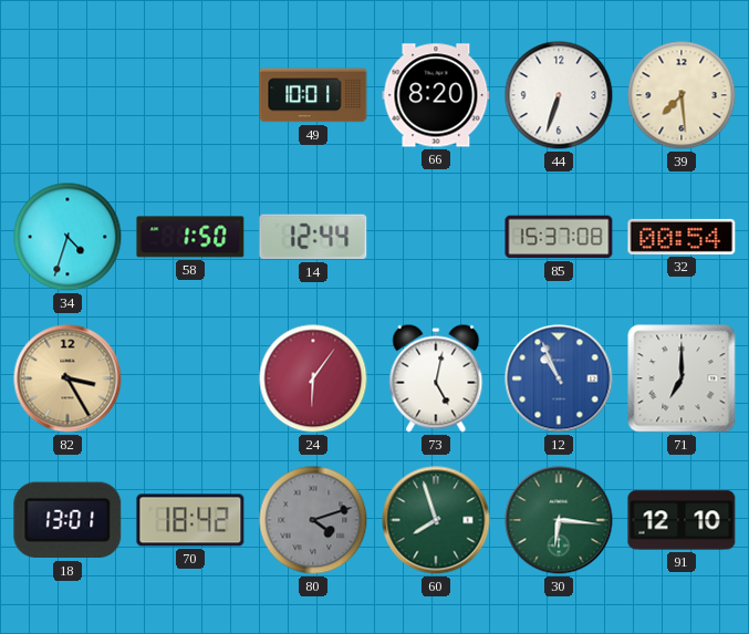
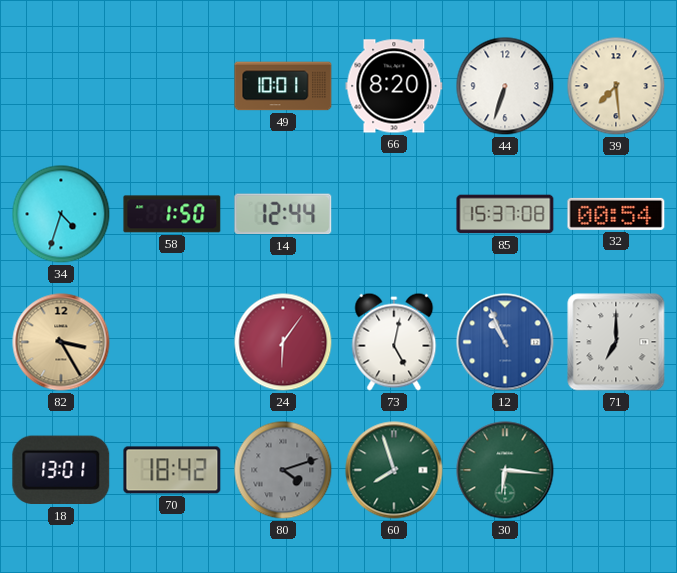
91: 12:10 -> none
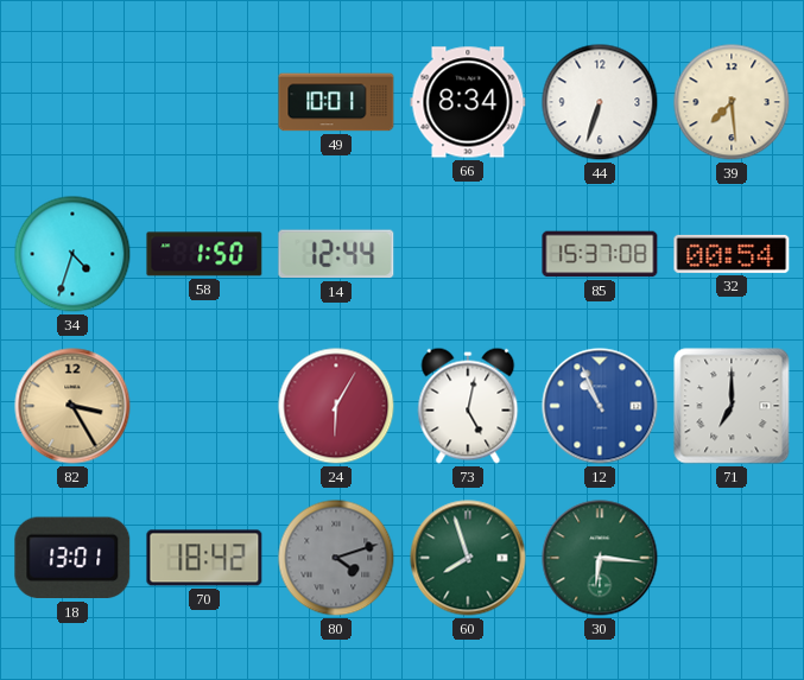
66: 8:20 -> 8:34
24: 6:06 -> 6:05
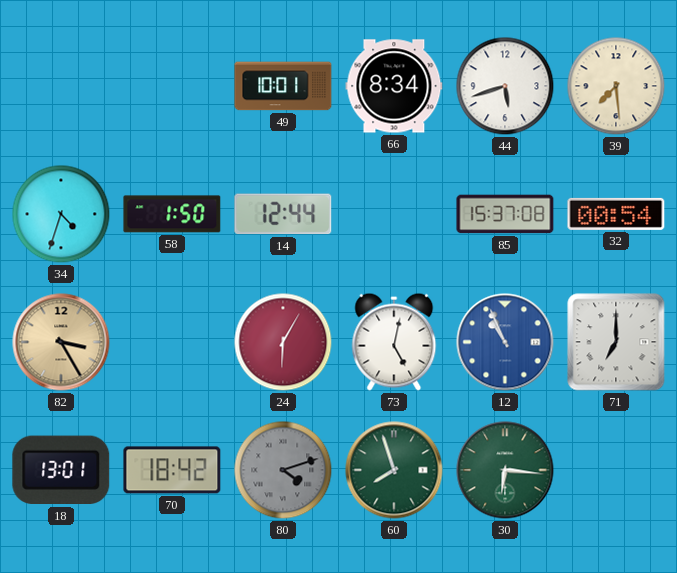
44: 6:33 -> 5:42
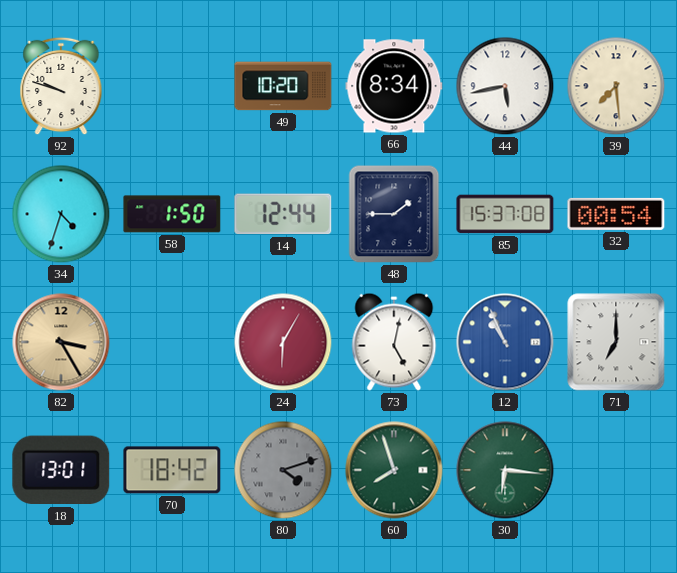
92: none -> 9:48
49: 10:01 -> 10:20
44: 5:42 -> 5:43
48: none -> 1:45
